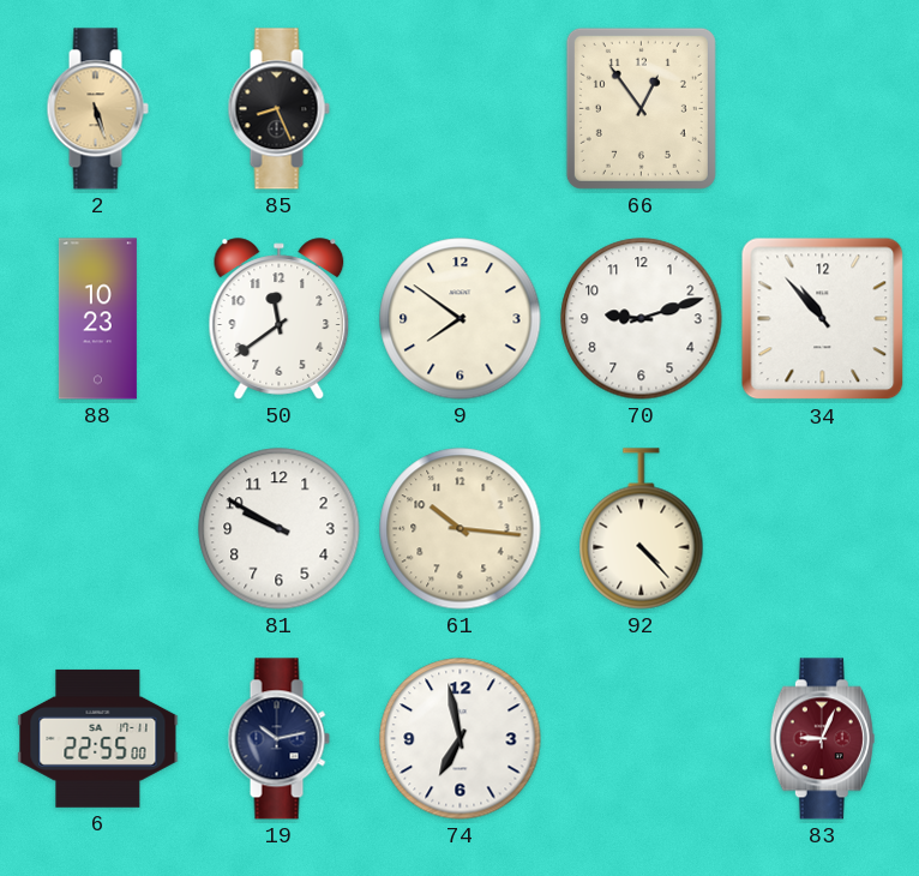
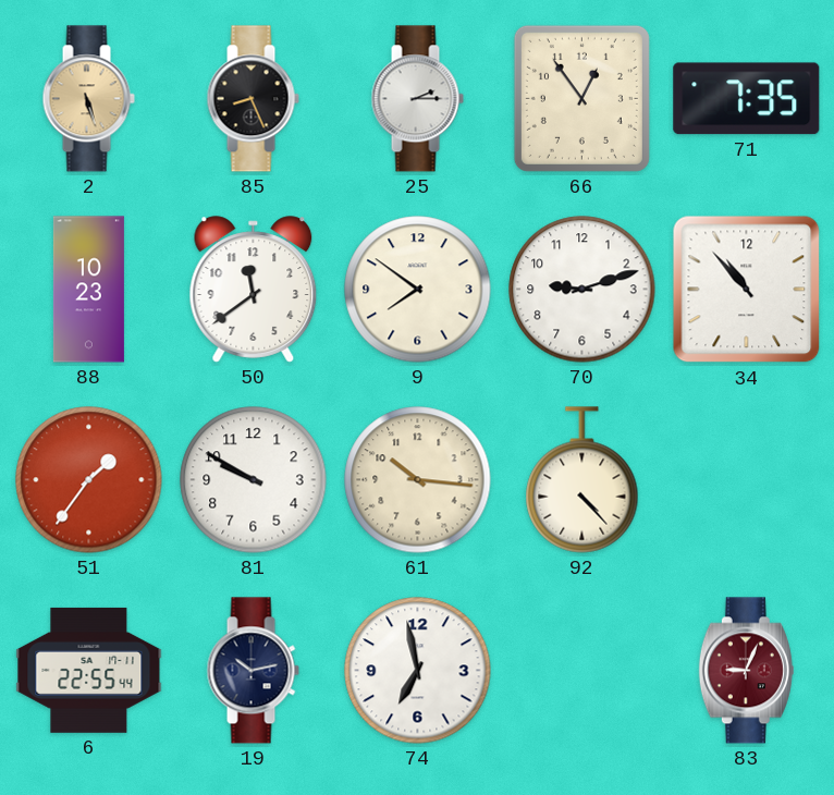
25: none -> 2:15
71: none -> 7:35
51: none -> 1:36
6: 22:55:00 -> 22:55:44
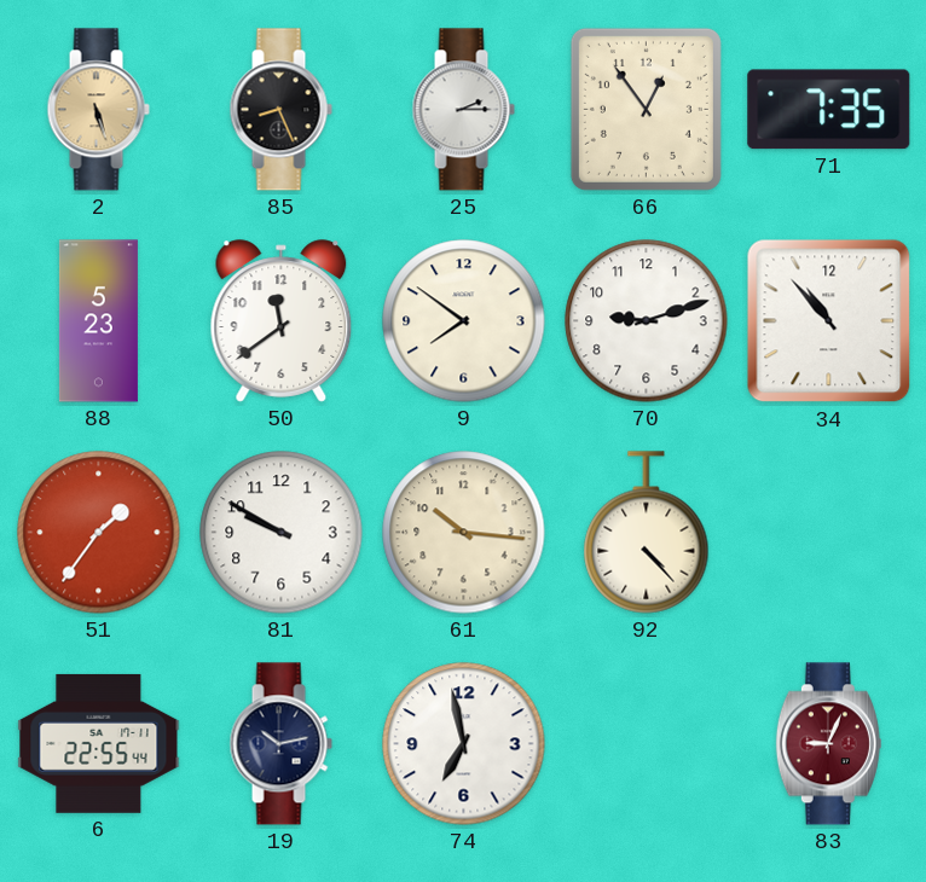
88: 10:23 -> 5:23
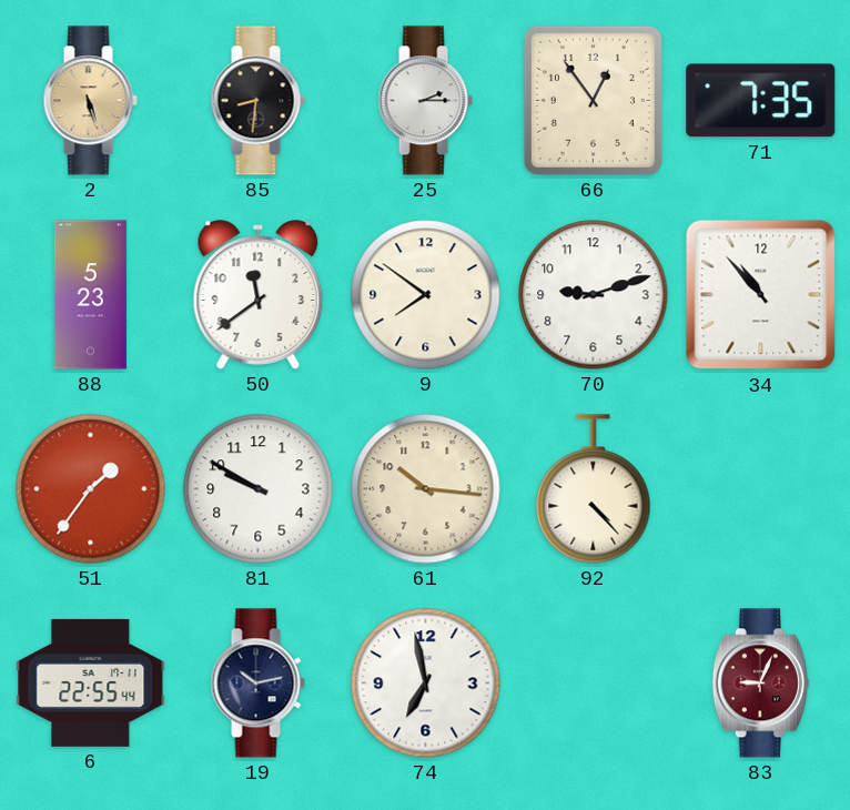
85: 8:26 -> 8:31
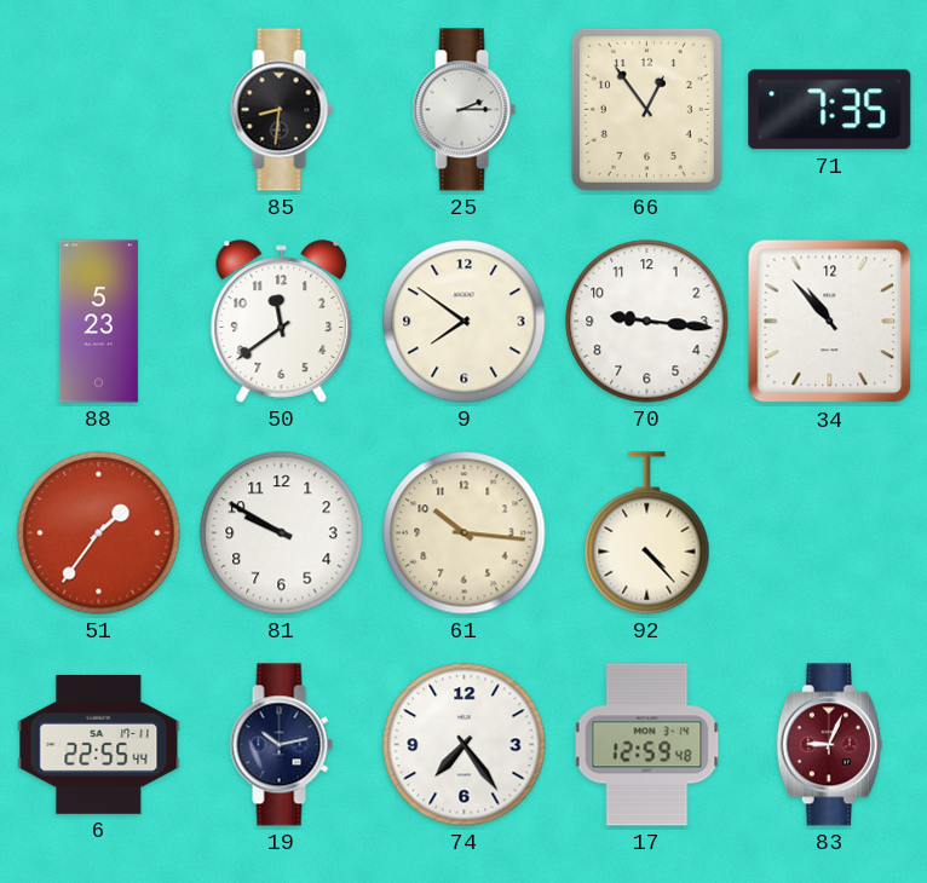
2: 5:27 -> none
70: 9:12 -> 9:16
74: 6:58 -> 7:24
17: none -> 12:59
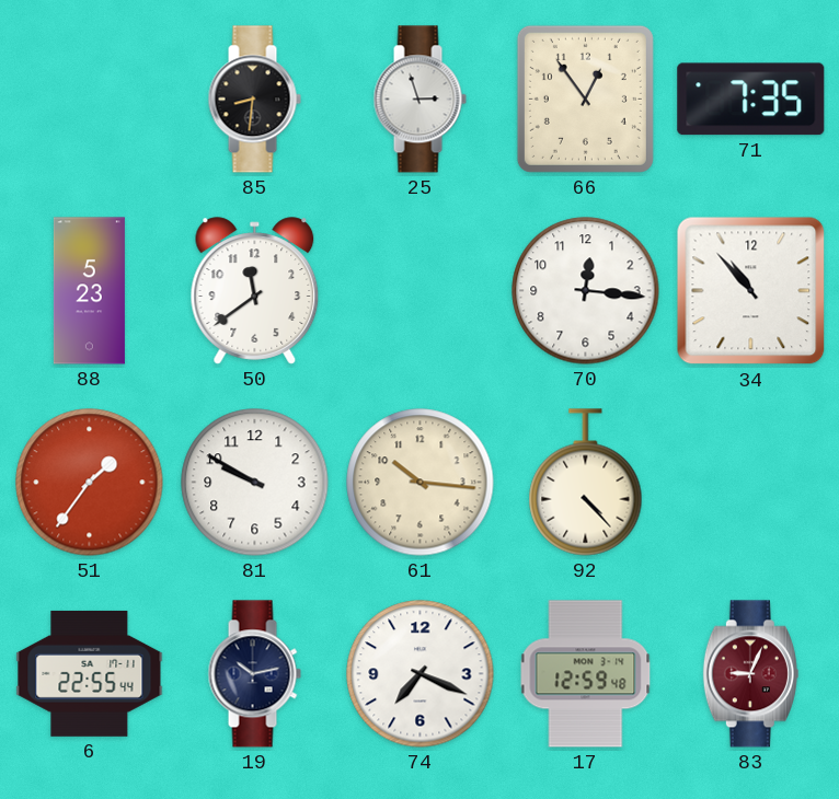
25: 2:15 -> 2:57
9: 7:51 -> none
70: 9:16 -> 12:16
74: 7:24 -> 7:19
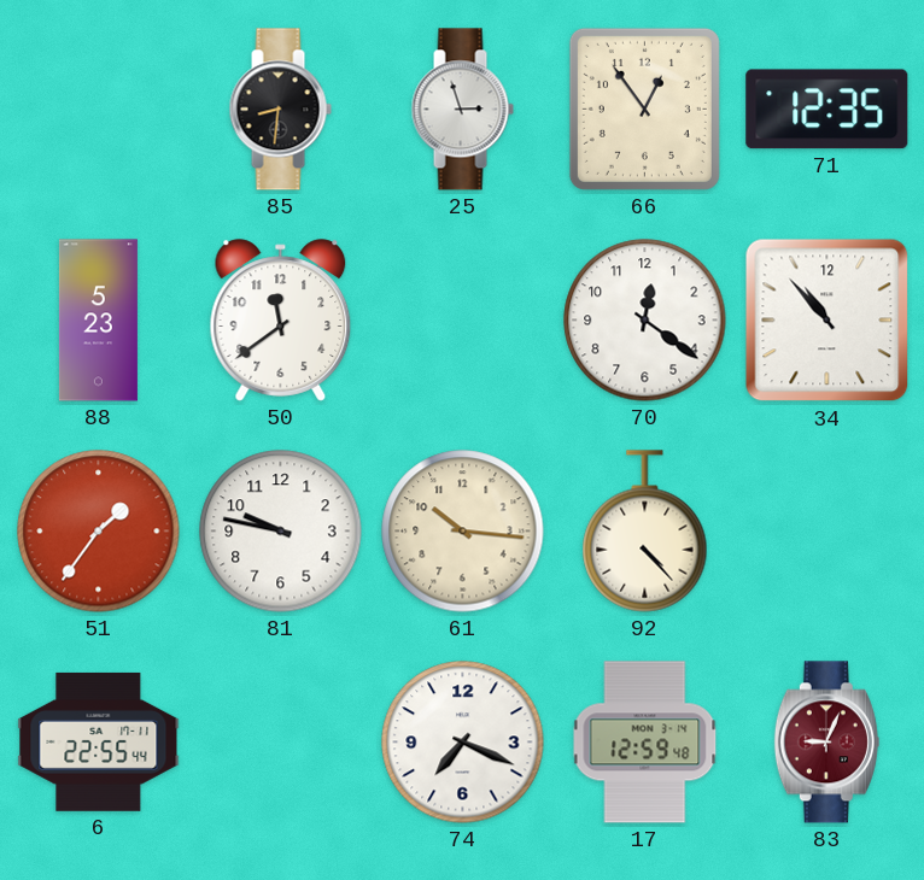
71: 7:35 -> 12:35
70: 12:16 -> 12:21
81: 9:50 -> 9:47
19: 10:13 -> none
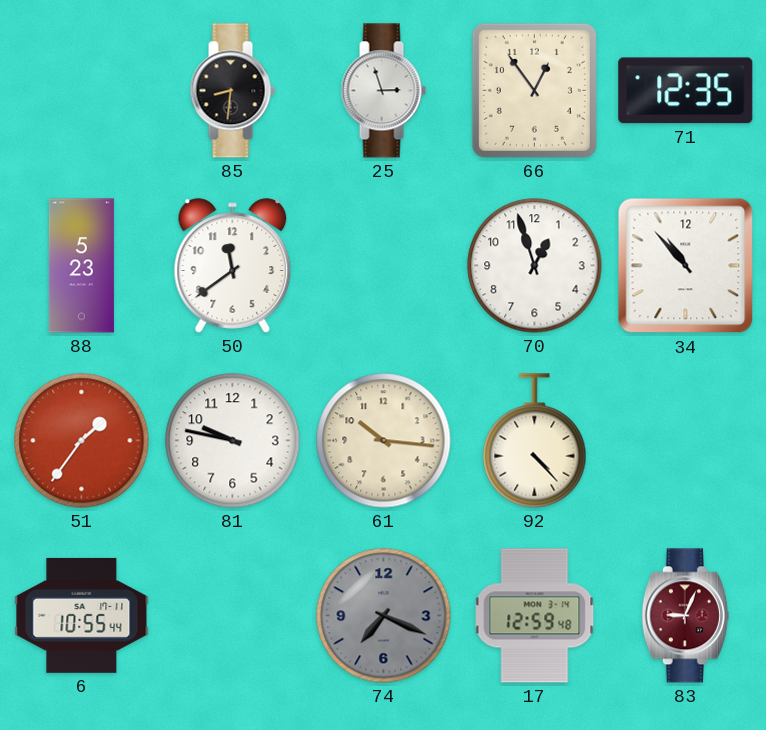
70: 12:21 -> 12:57
6: 22:55 -> 10:55
74 dial: white -> grey
